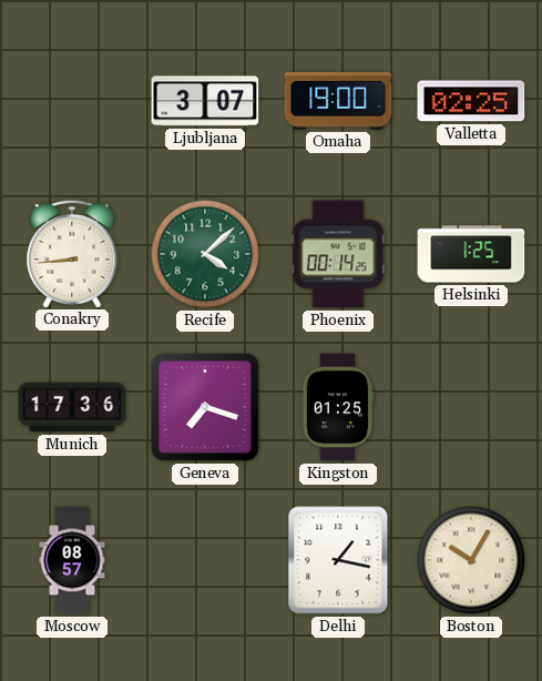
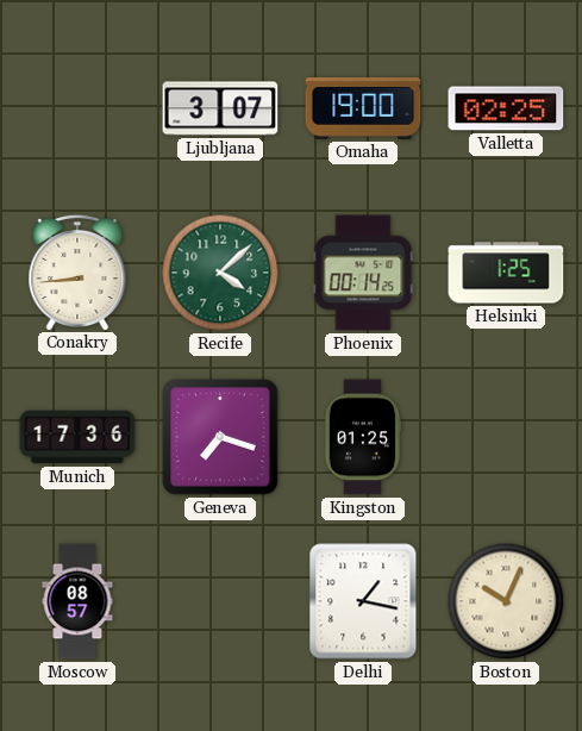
Boston: 10:05 -> 10:04
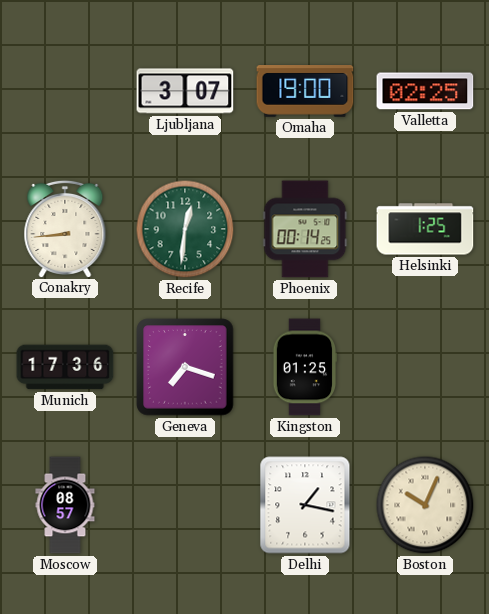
Recife: 4:08 -> 12:31
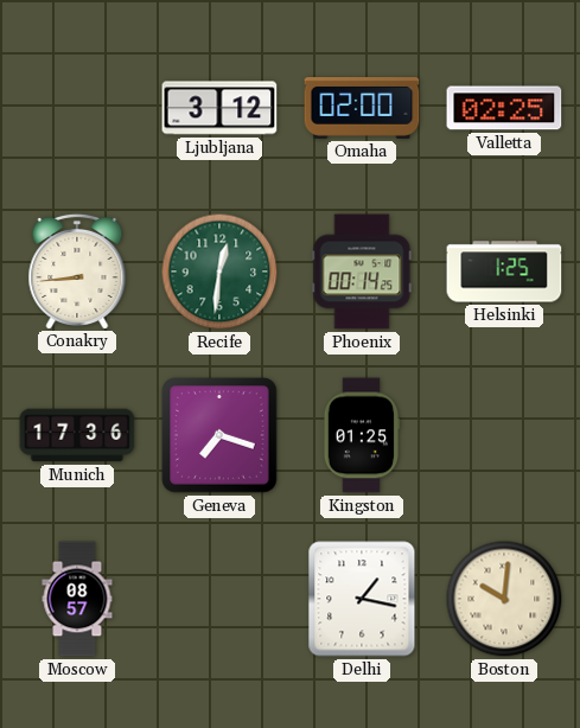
Ljubljana: 3:07 -> 3:12
Omaha: 19:00 -> 02:00
Boston: 10:04 -> 10:01
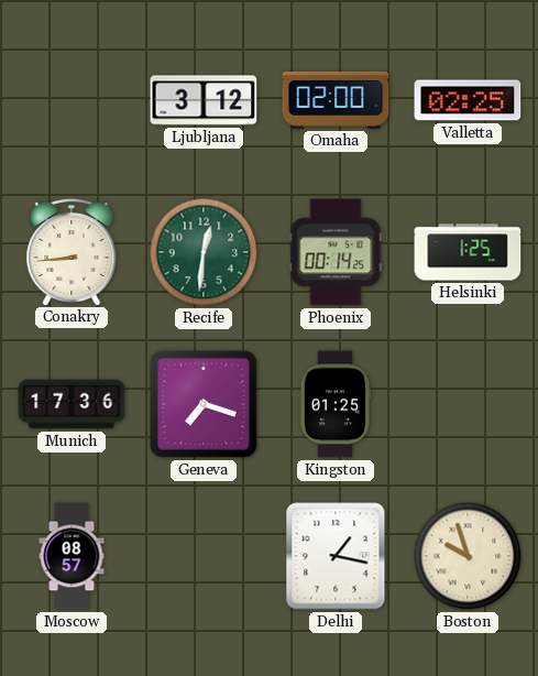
Boston: 10:01 -> 9:57
